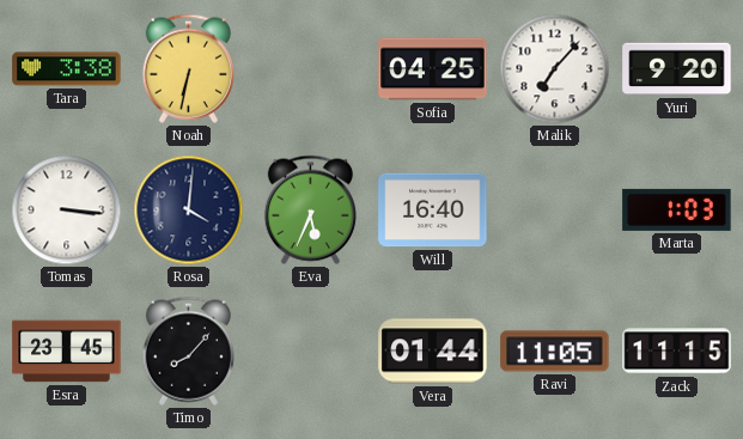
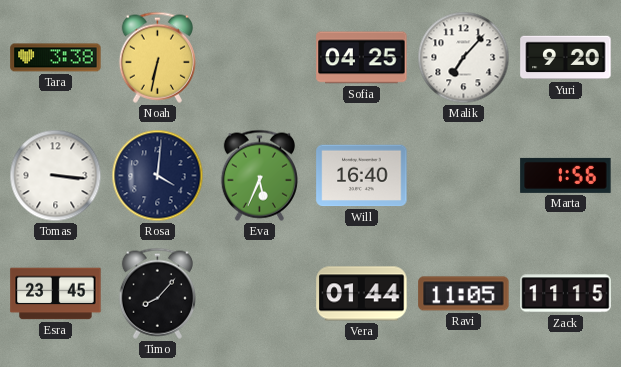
Marta: 1:03 -> 1:56
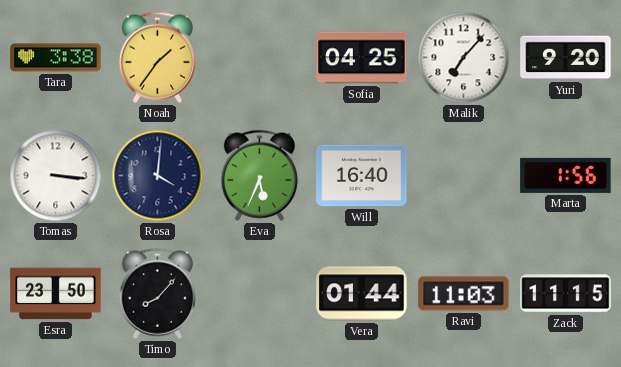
Noah: 6:32 -> 1:36
Esra: 23:45 -> 23:50
Ravi: 11:05 -> 11:03
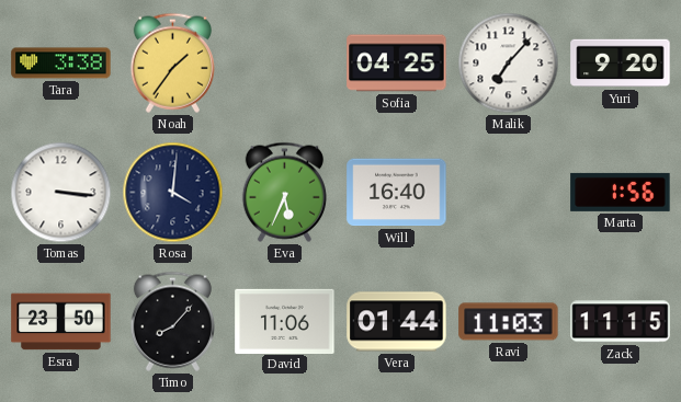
David: none -> 11:06
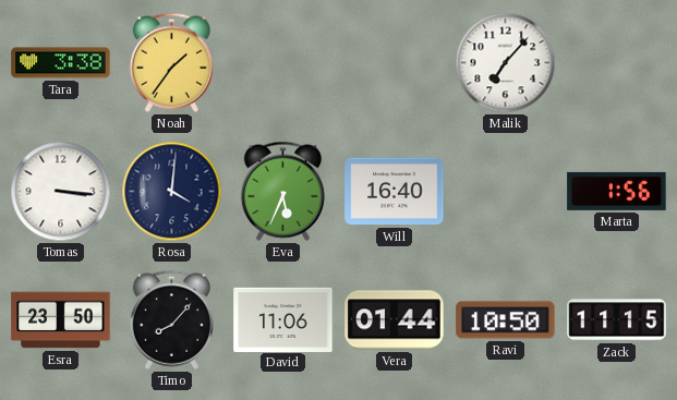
Sofia: 04:25 -> none
Yuri: 9:20 -> none
Ravi: 11:03 -> 10:50
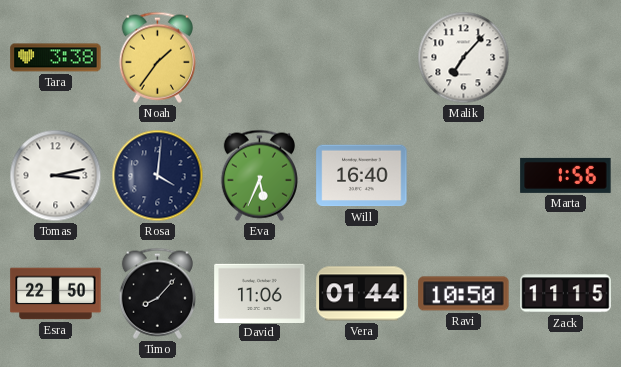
Tomas: 3:16 -> 3:13
Esra: 23:50 -> 22:50
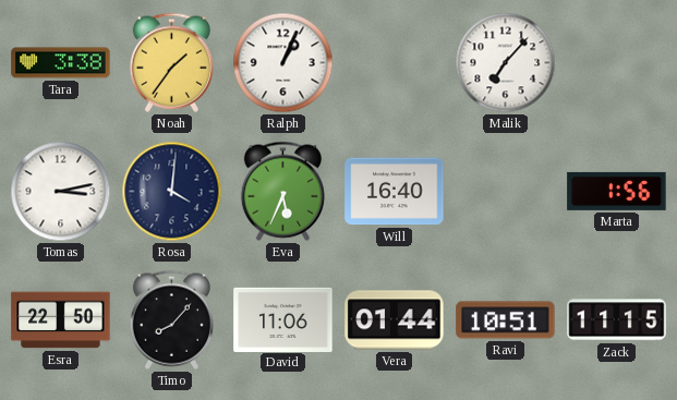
Ralph: none -> 1:04
Ravi: 10:50 -> 10:51
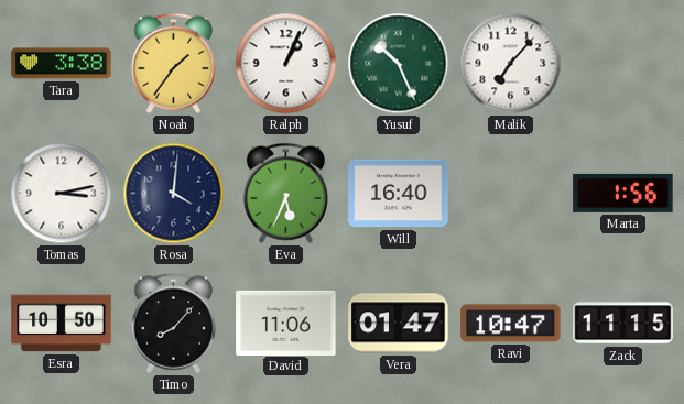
Yusuf: none -> 10:26
Esra: 22:50 -> 10:50
Vera: 01:44 -> 01:47
Ravi: 10:51 -> 10:47
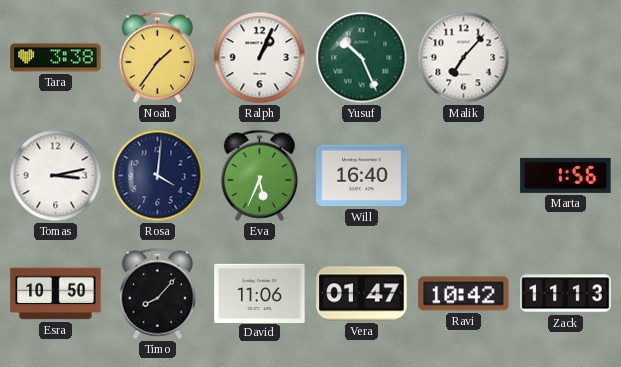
Ravi: 10:47 -> 10:42
Zack: 11:15 -> 11:13
